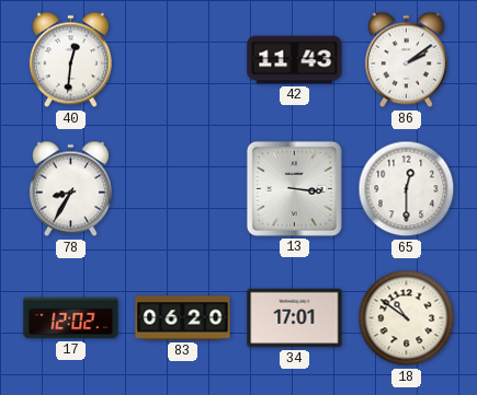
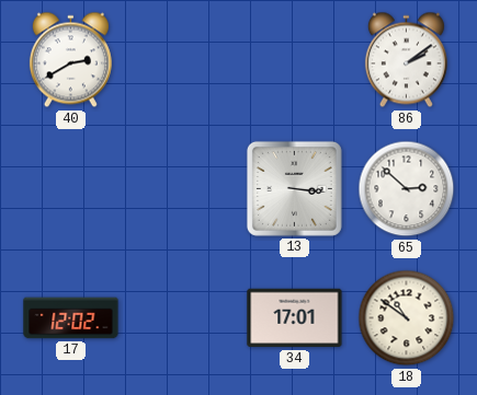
40: 12:31 -> 2:40
42: 11:43 -> none
78: 8:35 -> none
65: 12:30 -> 2:52
83: 06:20 -> none
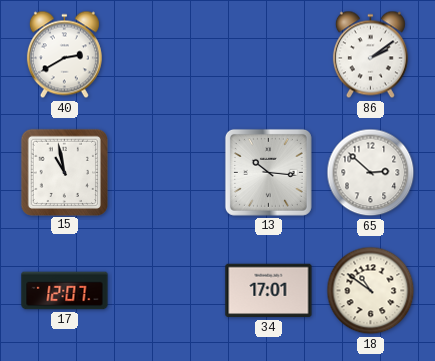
15: none -> 10:58
13: 3:16 -> 10:16
17: 12:02 -> 12:07
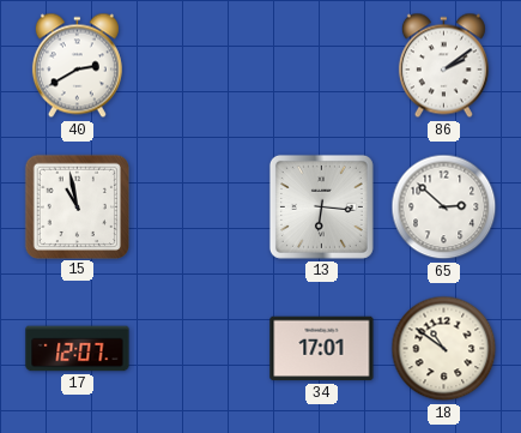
13: 10:16 -> 6:16
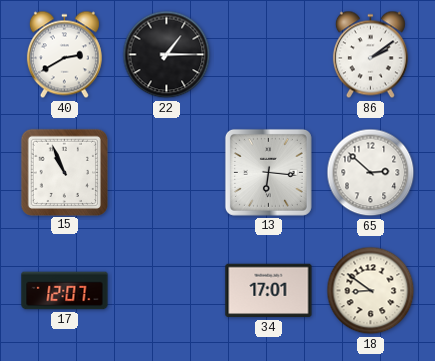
22: none -> 1:15
15: 10:58 -> 10:56
18: 10:51 -> 8:51
